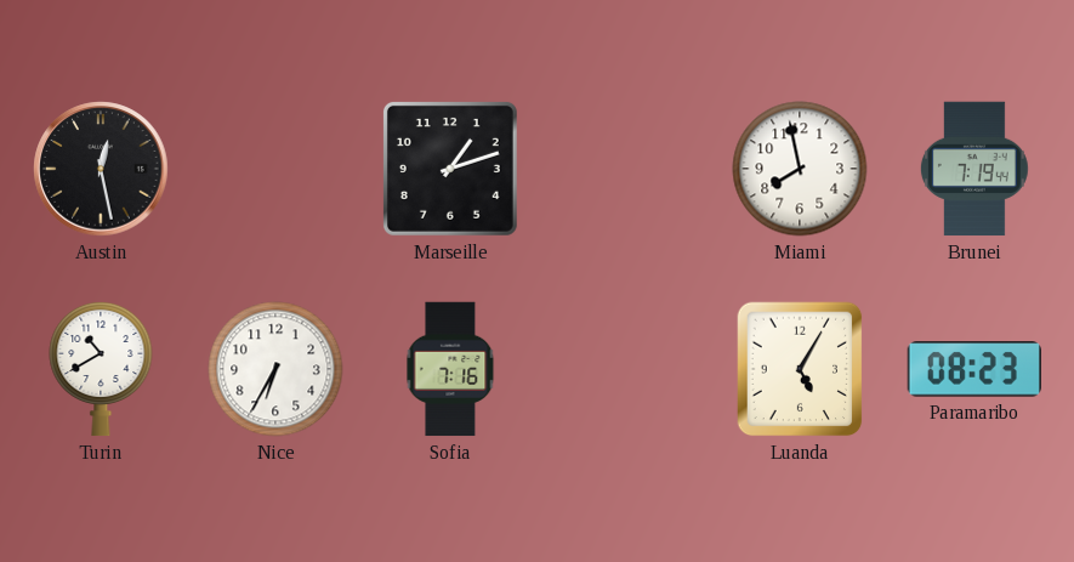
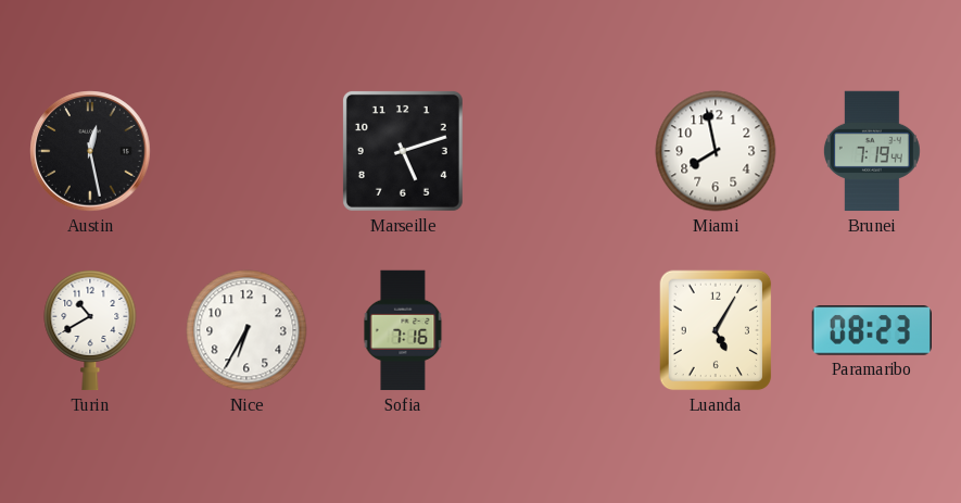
Marseille: 1:12 -> 5:12
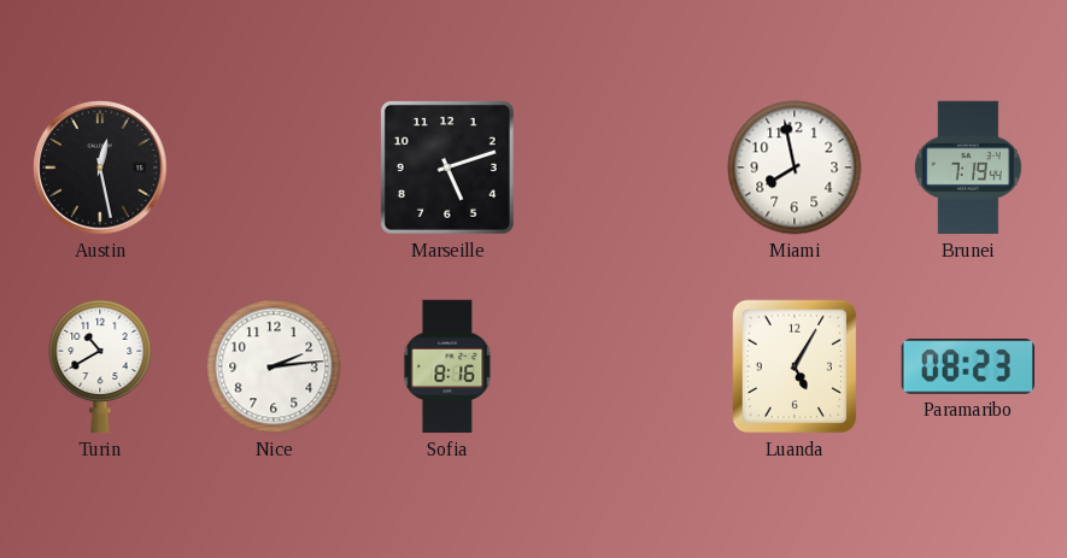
Nice: 6:35 -> 2:14
Sofia: 7:16 -> 8:16
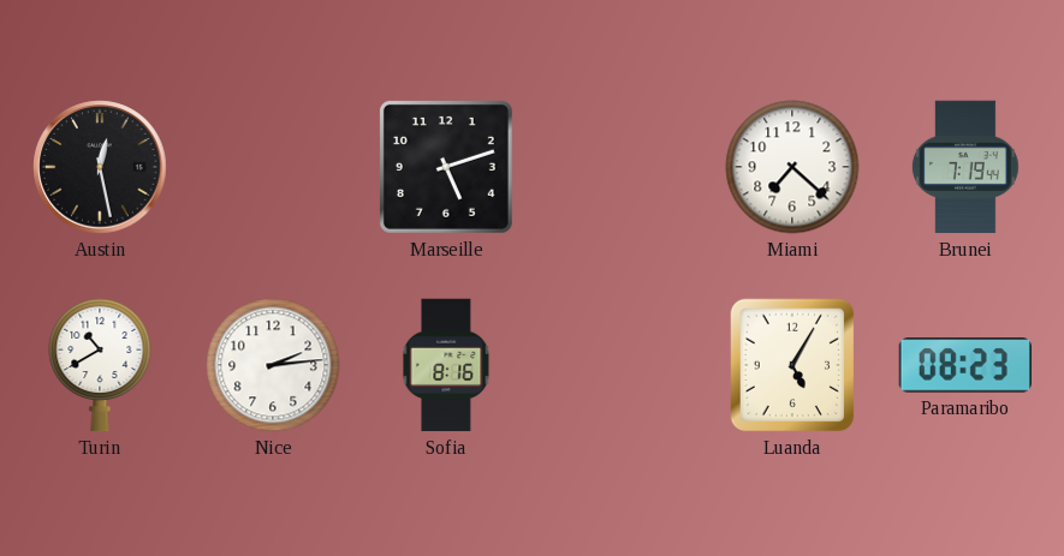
Miami: 7:58 -> 7:22
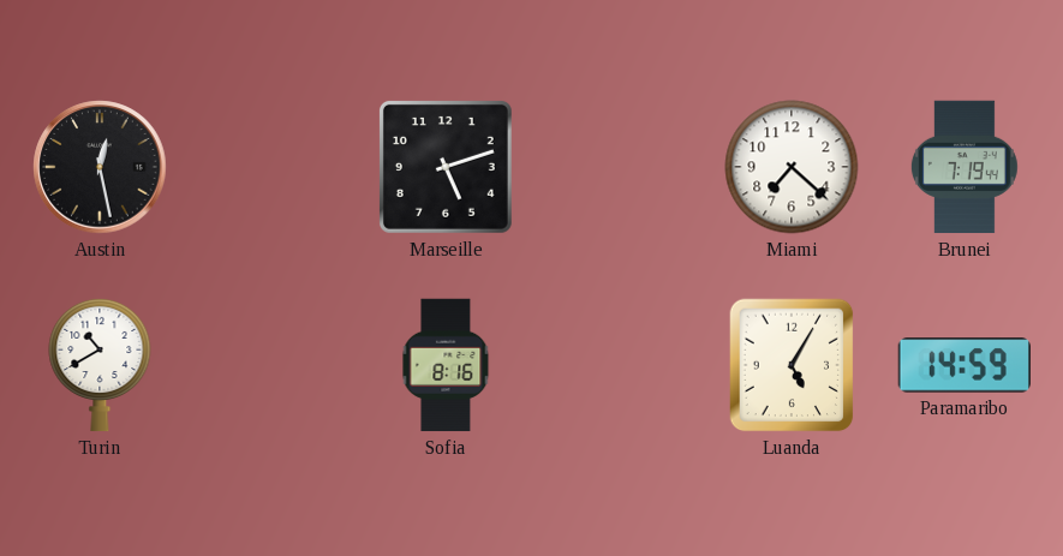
Nice: 2:14 -> none
Paramaribo: 08:23 -> 14:59
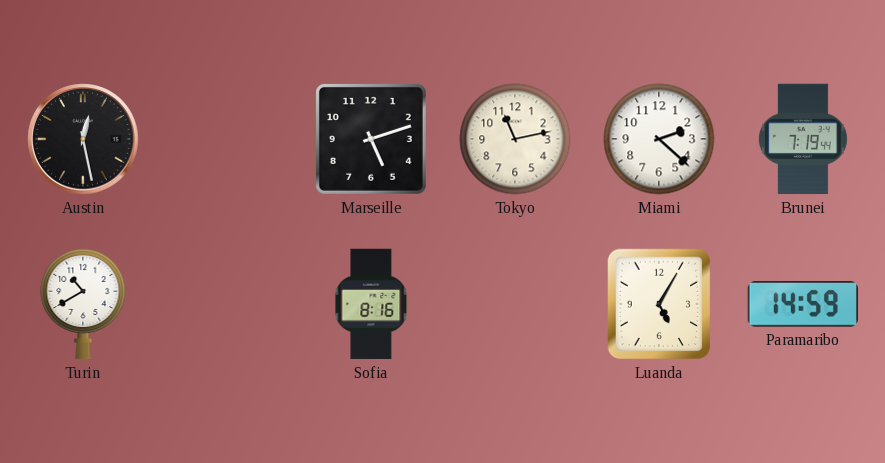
Tokyo: none -> 11:13
Miami: 7:22 -> 2:22
